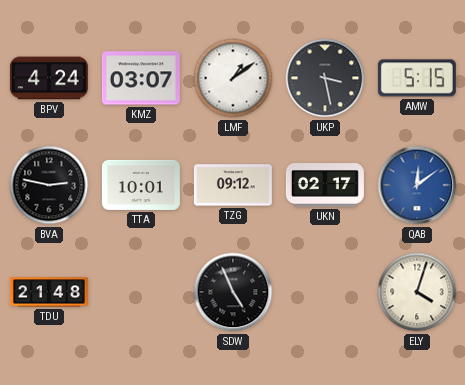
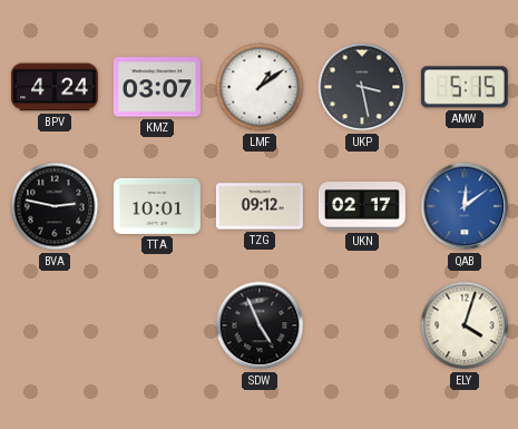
TDU: 21:48 -> none
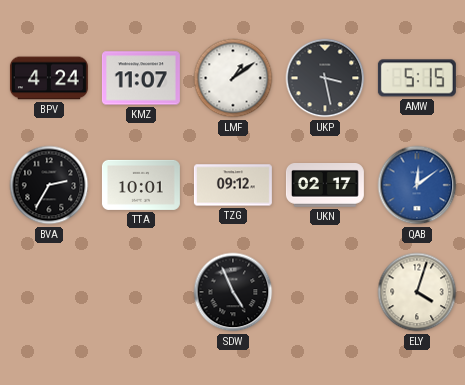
KMZ: 03:07 -> 11:07
BVA: 2:47 -> 2:35
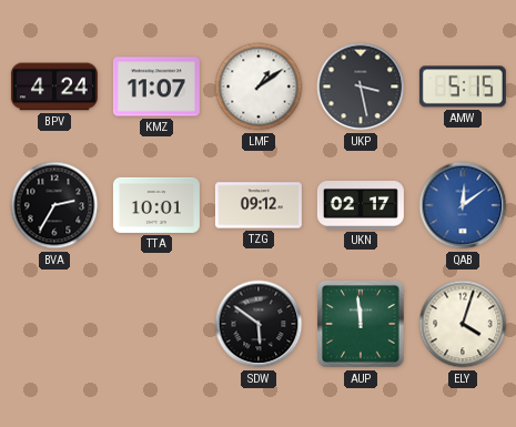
SDW: 4:56 -> 5:51
AUP: none -> 11:59
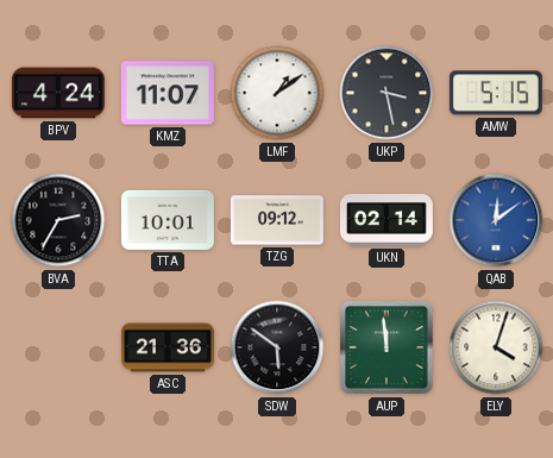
UKN: 02:17 -> 02:14
ASC: none -> 21:36
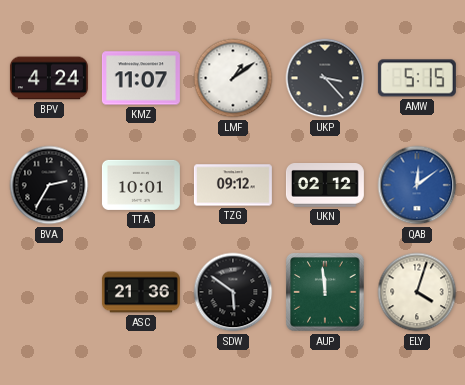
UKP: 3:28 -> 3:23
UKN: 02:14 -> 02:12
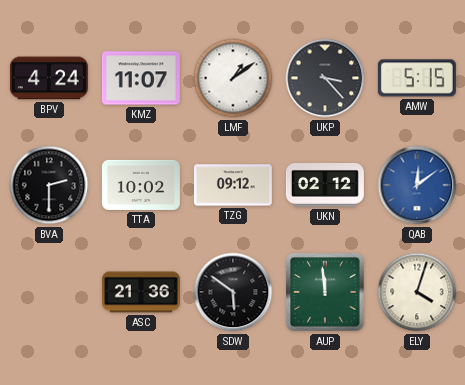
BVA: 2:35 -> 2:30
TTA: 10:01 -> 10:02
